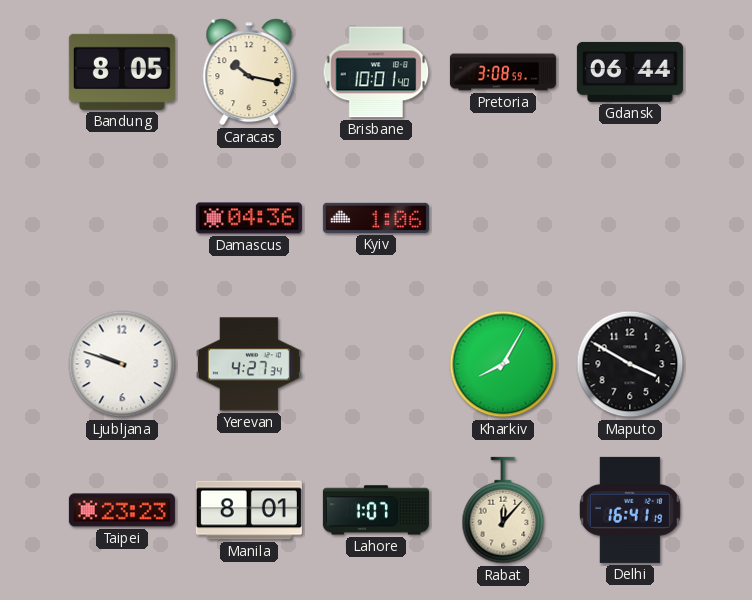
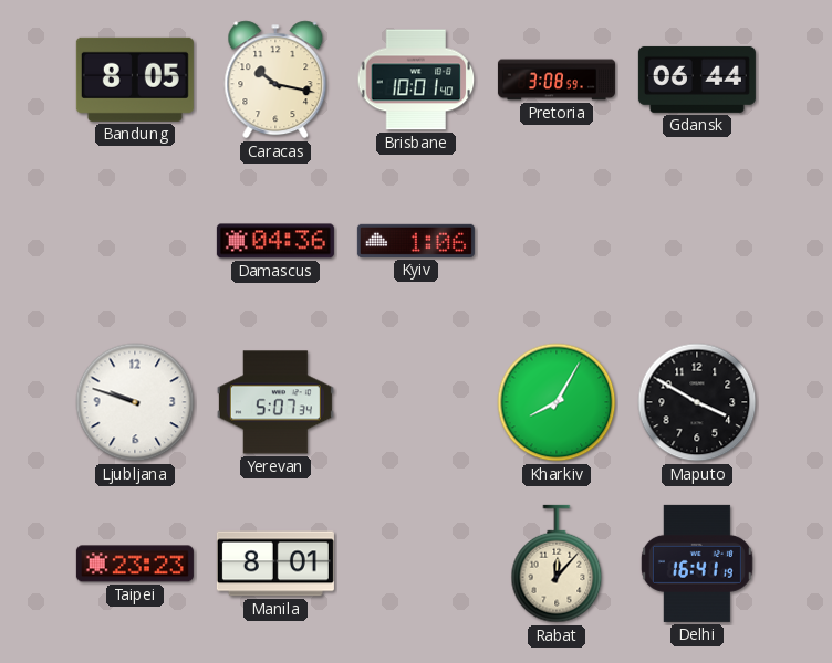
Yerevan: 4:27 -> 5:07
Lahore: 1:07 -> none
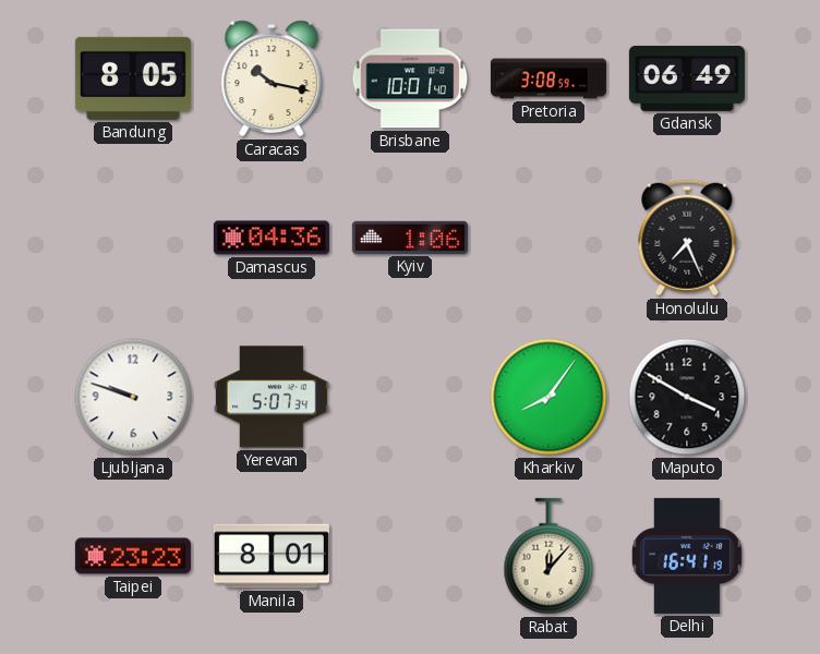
Gdansk: 06:44 -> 06:49
Honolulu: none -> 7:26
Kharkiv: 8:05 -> 8:06
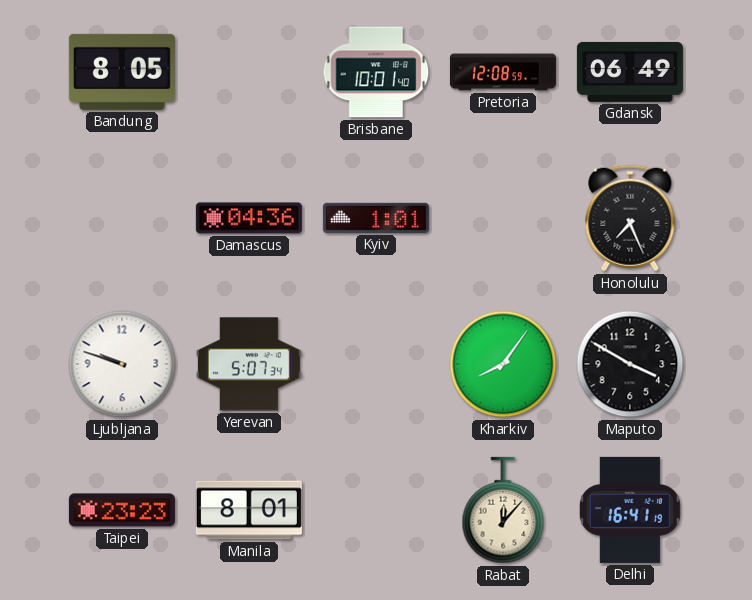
Caracas: 10:17 -> none
Pretoria: 3:08 -> 12:08
Kyiv: 1:06 -> 1:01
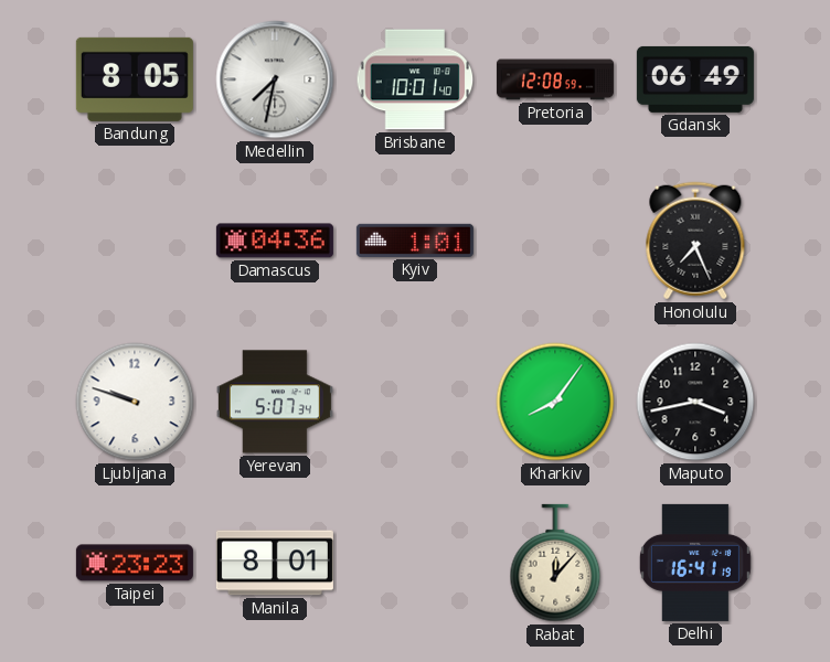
Medellin: none -> 7:32
Maputo: 3:50 -> 3:43
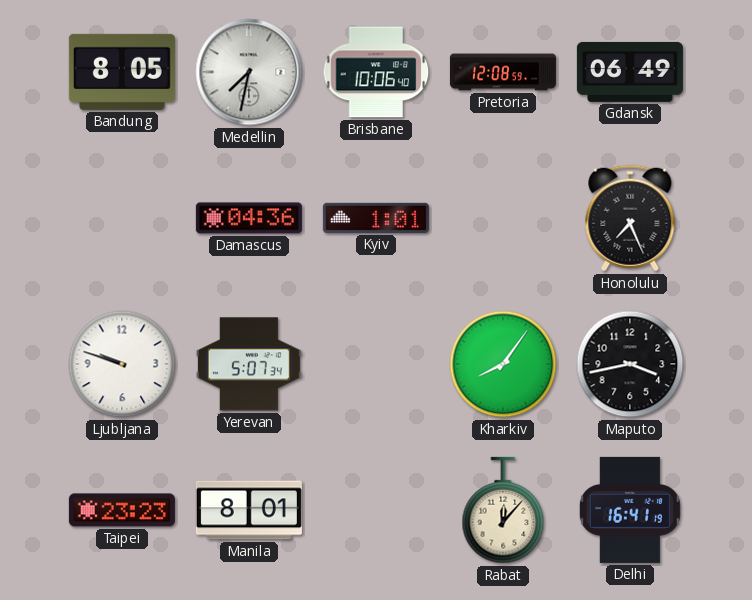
Brisbane: 10:01 -> 10:06
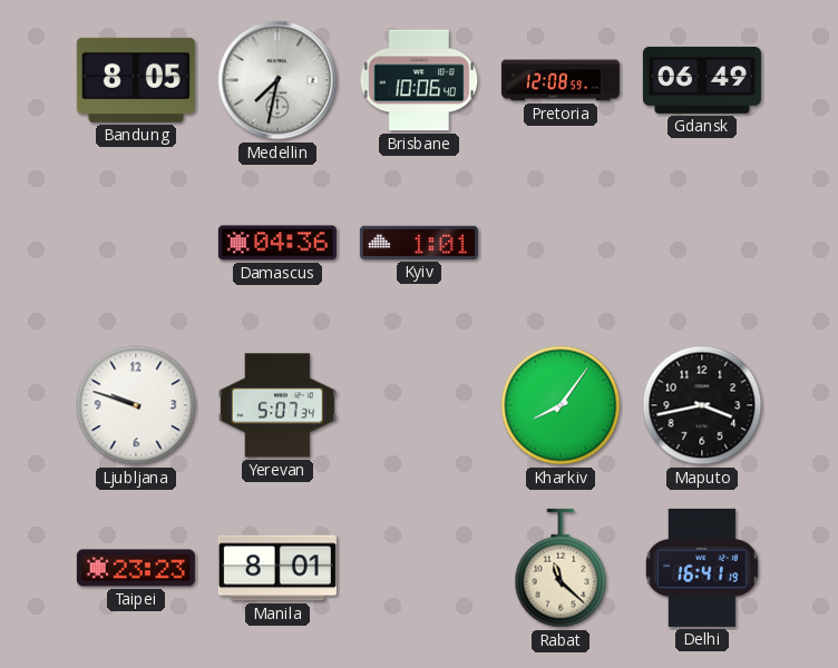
Honolulu: 7:26 -> none
Rabat: 12:07 -> 11:22
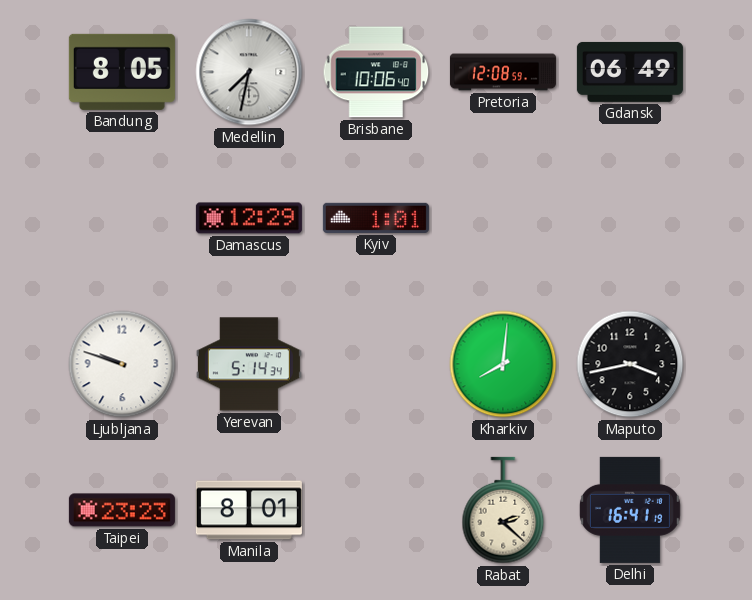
Damascus: 04:36 -> 12:29
Yerevan: 5:07 -> 5:14
Kharkiv: 8:06 -> 8:01
Rabat: 11:22 -> 2:22
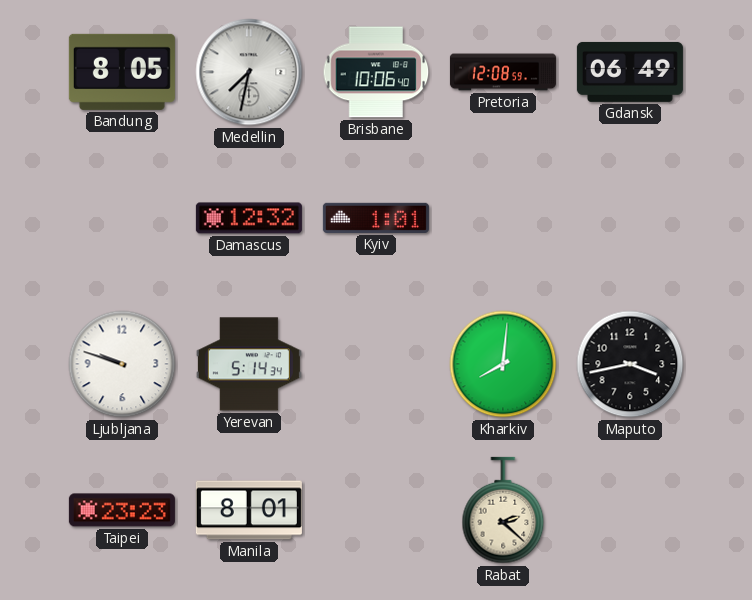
Damascus: 12:29 -> 12:32
Delhi: 16:41 -> none
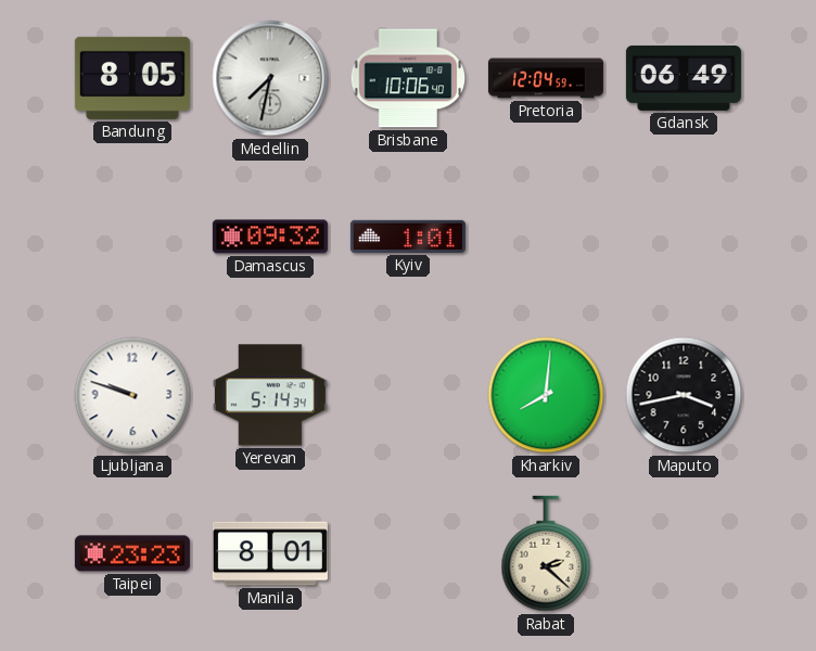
Pretoria: 12:08 -> 12:04
Damascus: 12:32 -> 09:32
